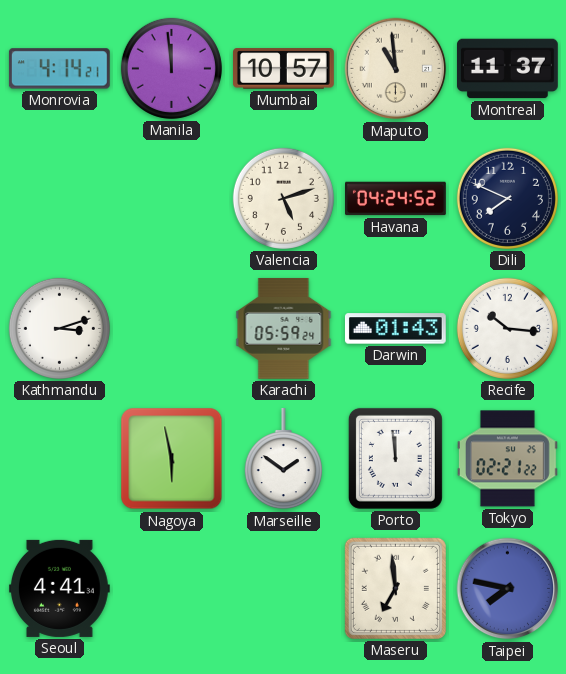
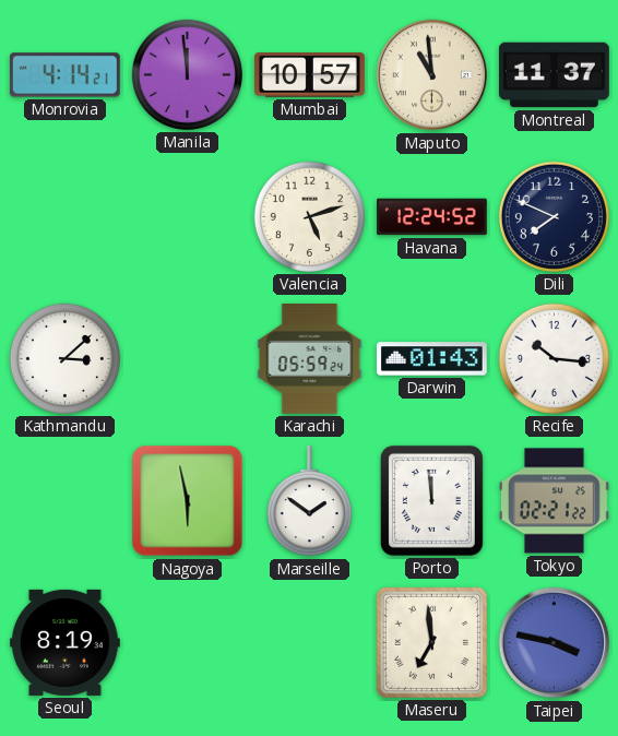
Havana: 04:24 -> 12:24
Kathmandu: 3:12 -> 3:08
Seoul: 4:41 -> 8:19
Taipei: 7:47 -> 3:47
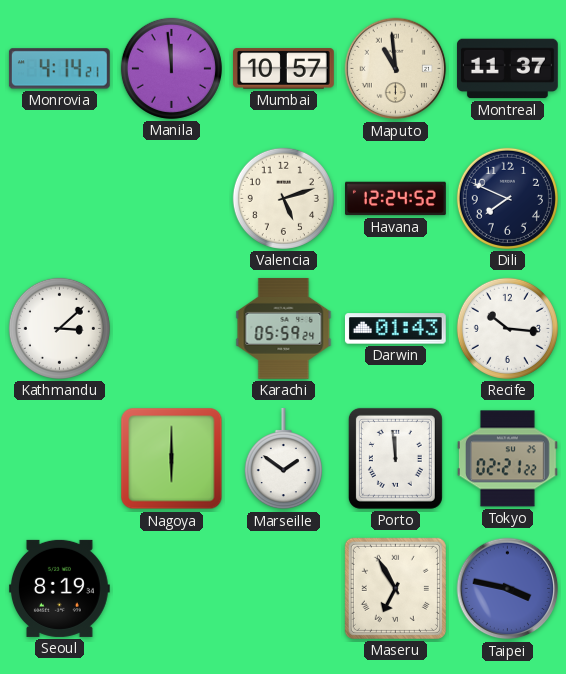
Nagoya: 5:58 -> 6:00
Maseru: 6:59 -> 6:55
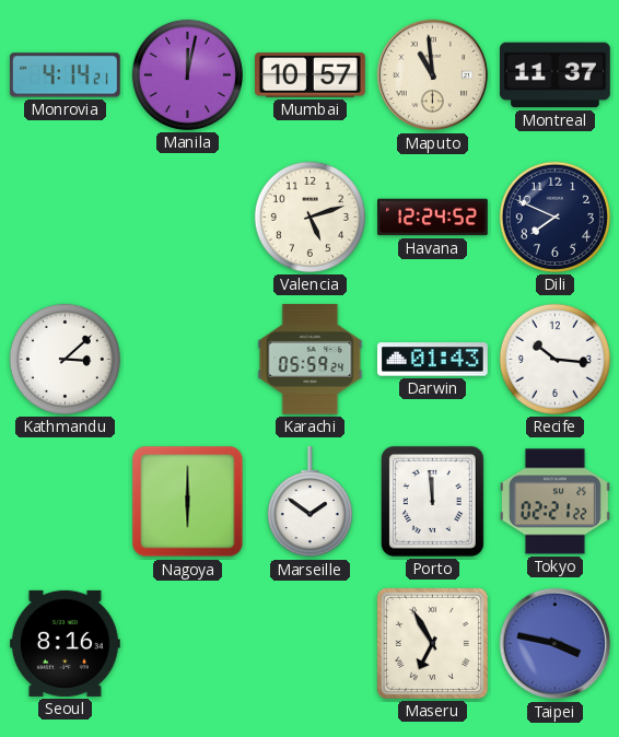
Manila: 11:59 -> 12:02
Seoul: 8:19 -> 8:16
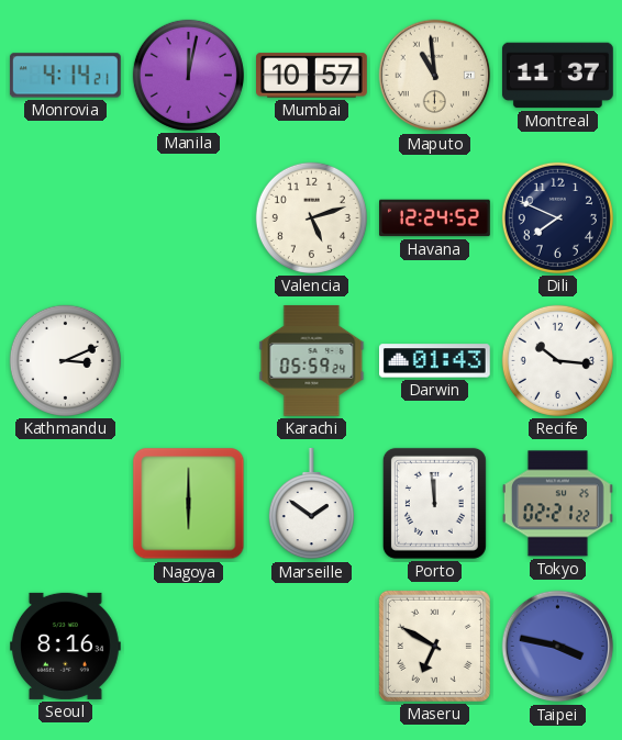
Kathmandu: 3:08 -> 3:11
Maseru: 6:55 -> 6:50
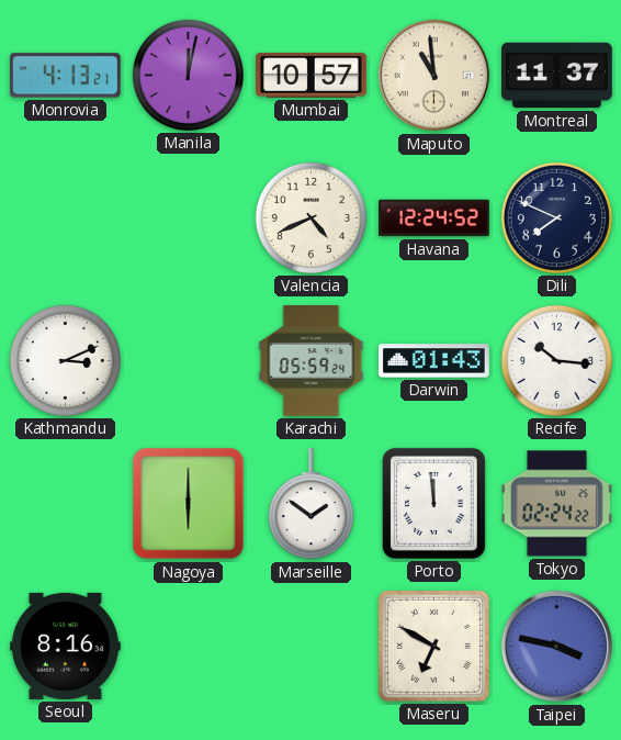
Monrovia: 4:14 -> 4:13
Valencia: 5:12 -> 4:41
Tokyo: 02:21 -> 02:24
